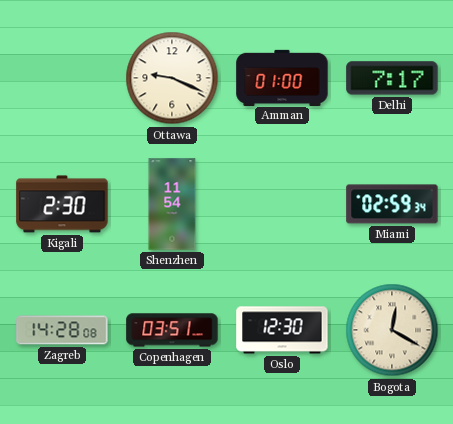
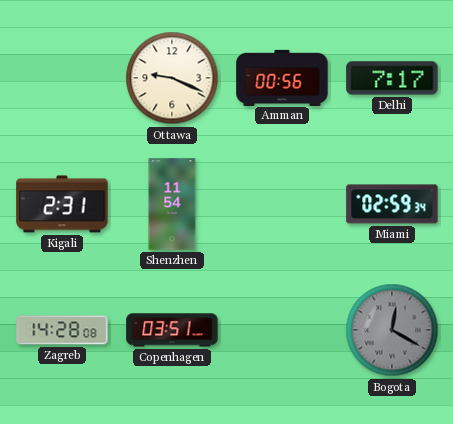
Amman: 01:00 -> 00:56
Kigali: 2:30 -> 2:31
Oslo: 12:30 -> none
Bogota dial: cream -> grey
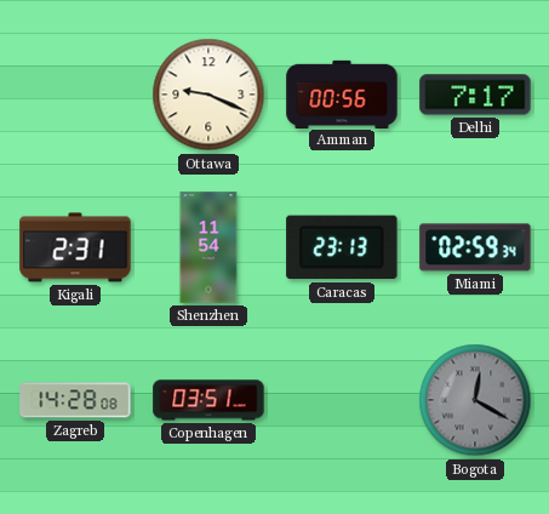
Caracas: none -> 23:13
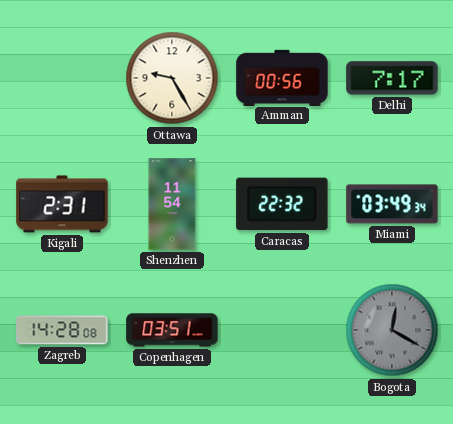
Ottawa: 9:19 -> 9:25
Caracas: 23:13 -> 22:32
Miami: 02:59 -> 03:49
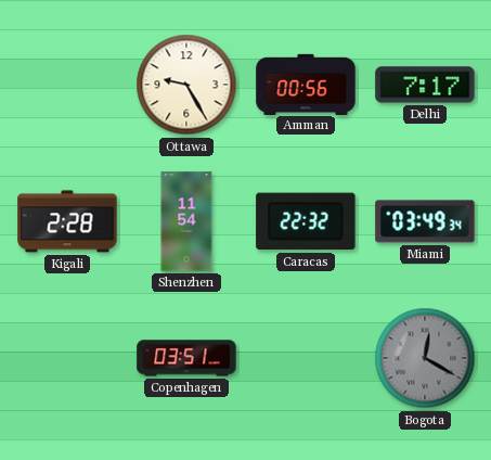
Kigali: 2:31 -> 2:28
Zagreb: 14:28 -> none
